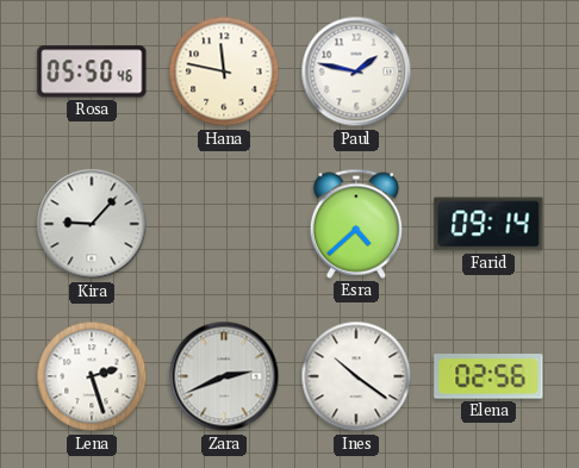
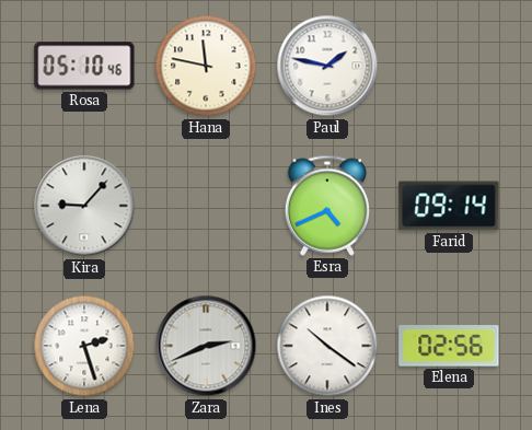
Rosa: 05:50 -> 05:10
Esra: 4:38 -> 4:41
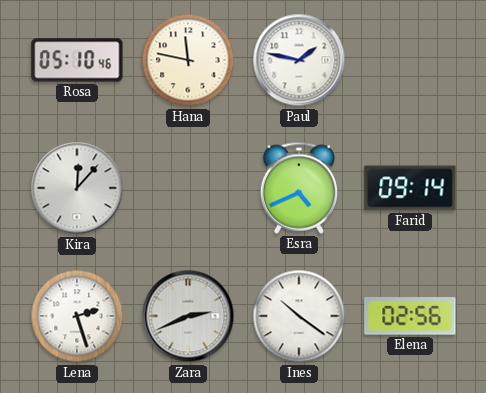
Kira: 9:07 -> 12:07
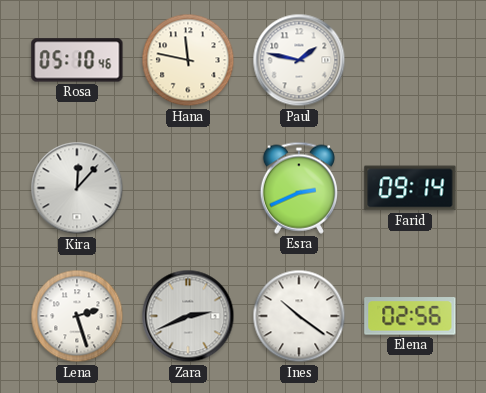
Esra: 4:41 -> 2:41
